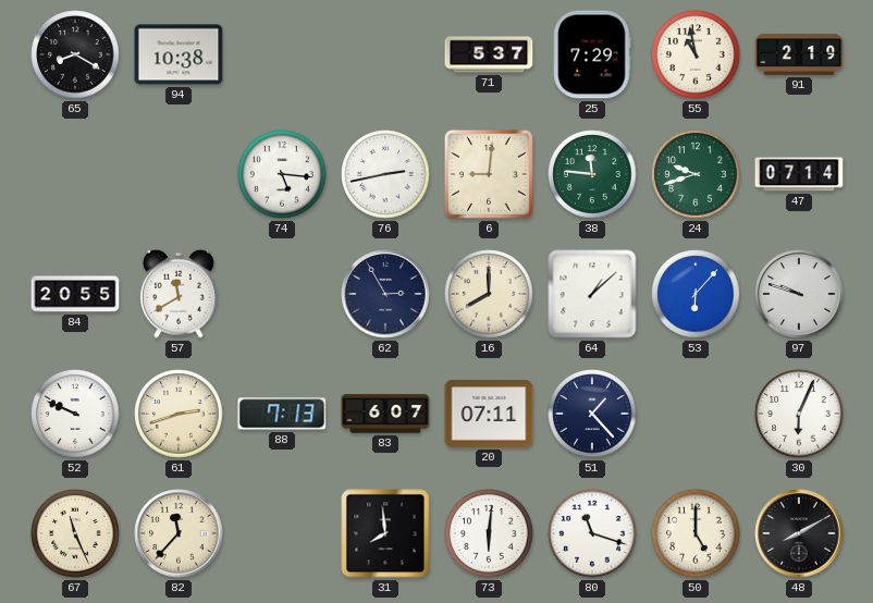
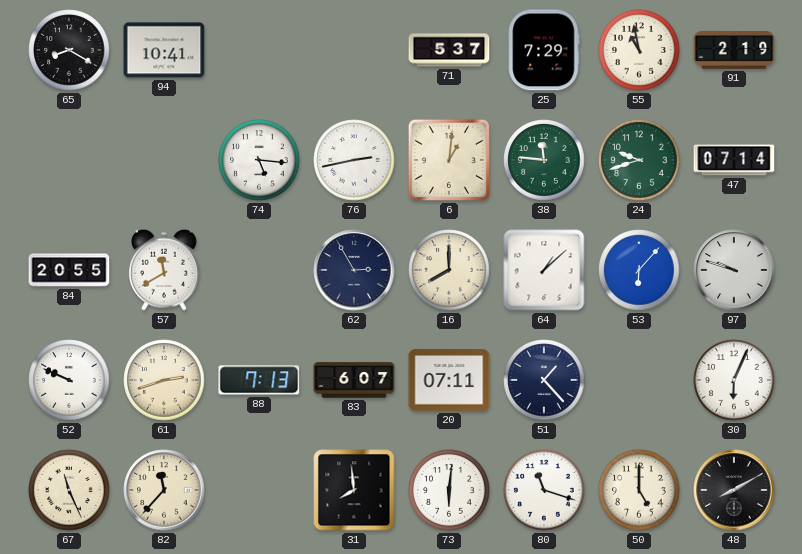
94: 10:38 -> 10:41
6: 9:01 -> 1:01
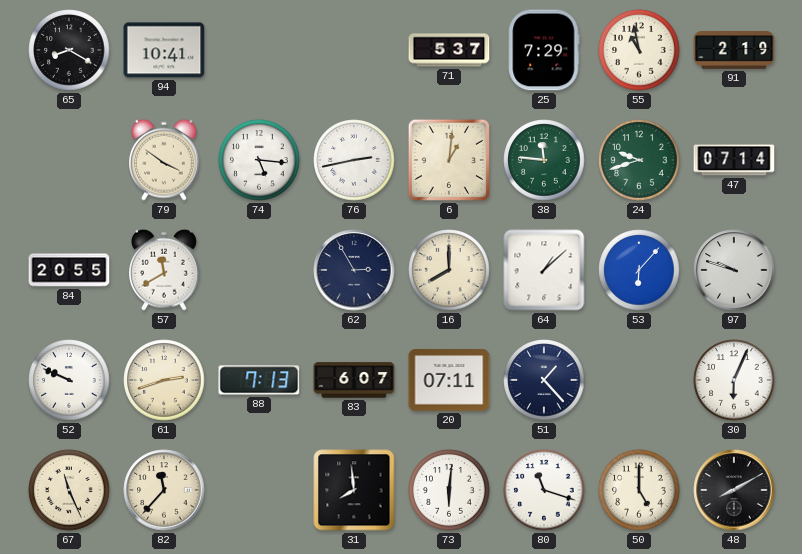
79: none -> 3:51
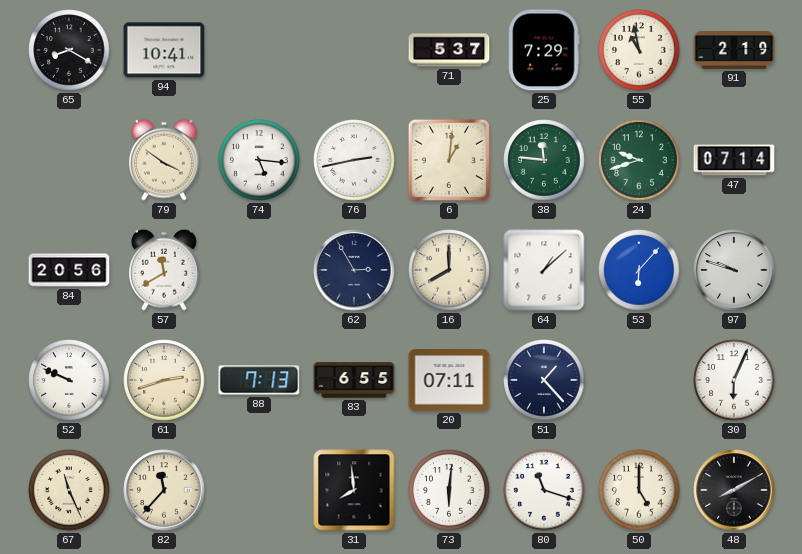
84: 20:55 -> 20:56
83: 6:07 -> 6:55
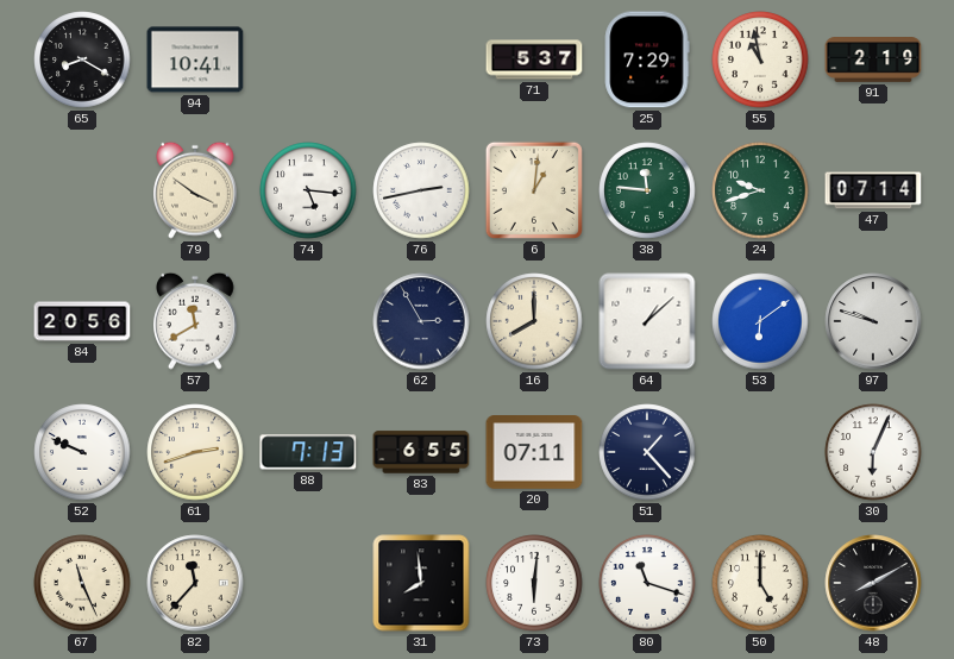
53: 6:07 -> 6:09
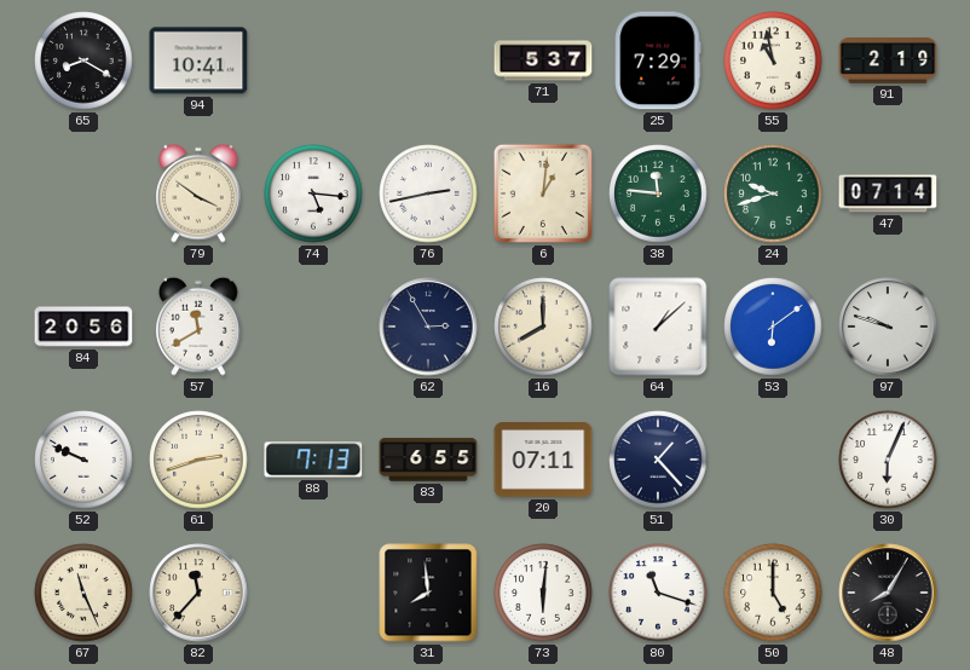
48: 8:10 -> 8:05
